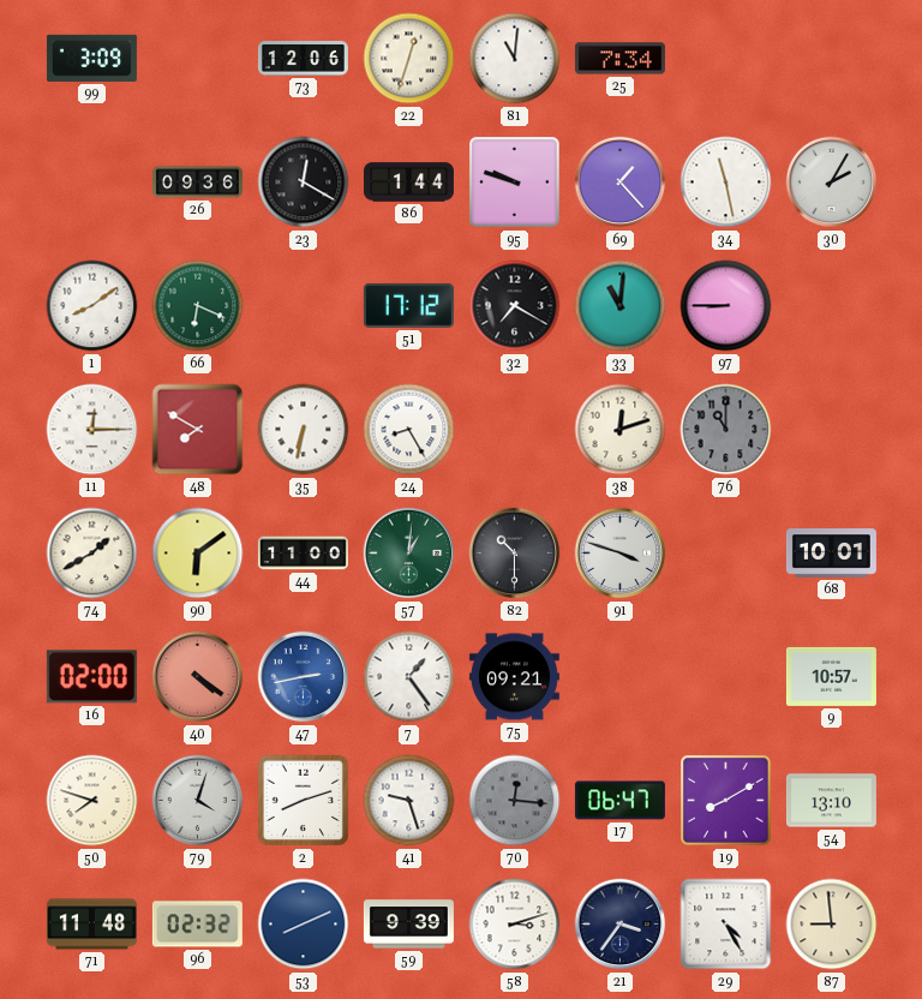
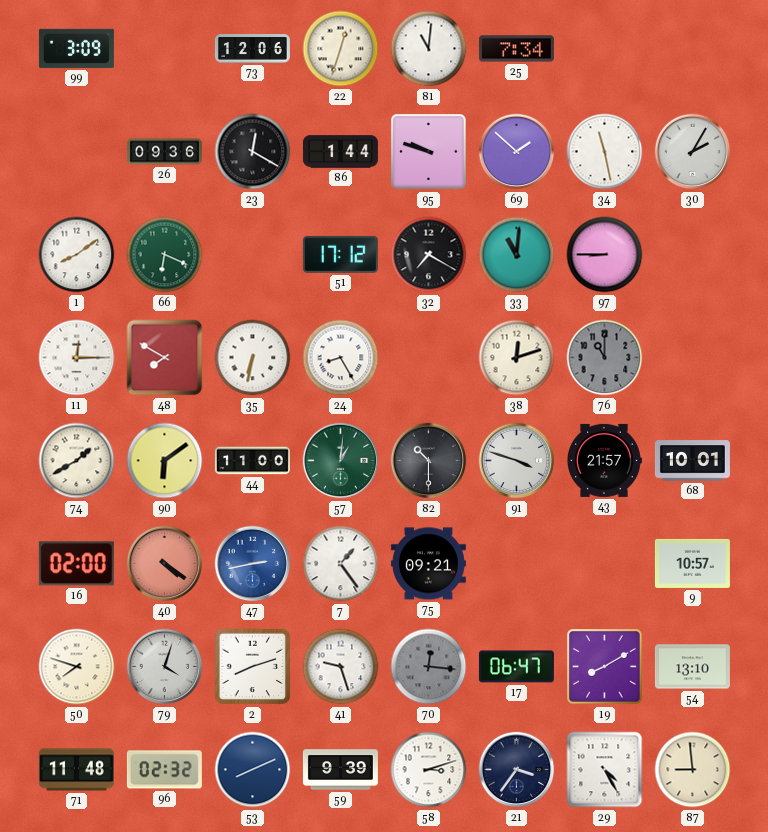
69: 1:23 -> 1:52
43: none -> 21:57
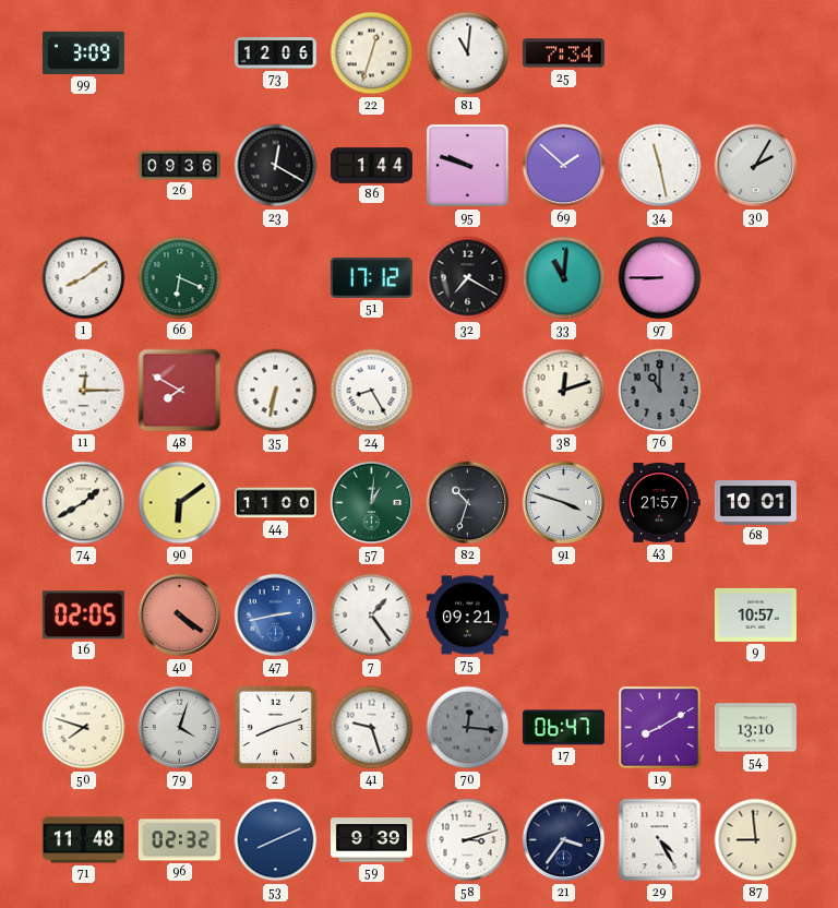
82: 10:30 -> 10:33
16: 02:00 -> 02:05
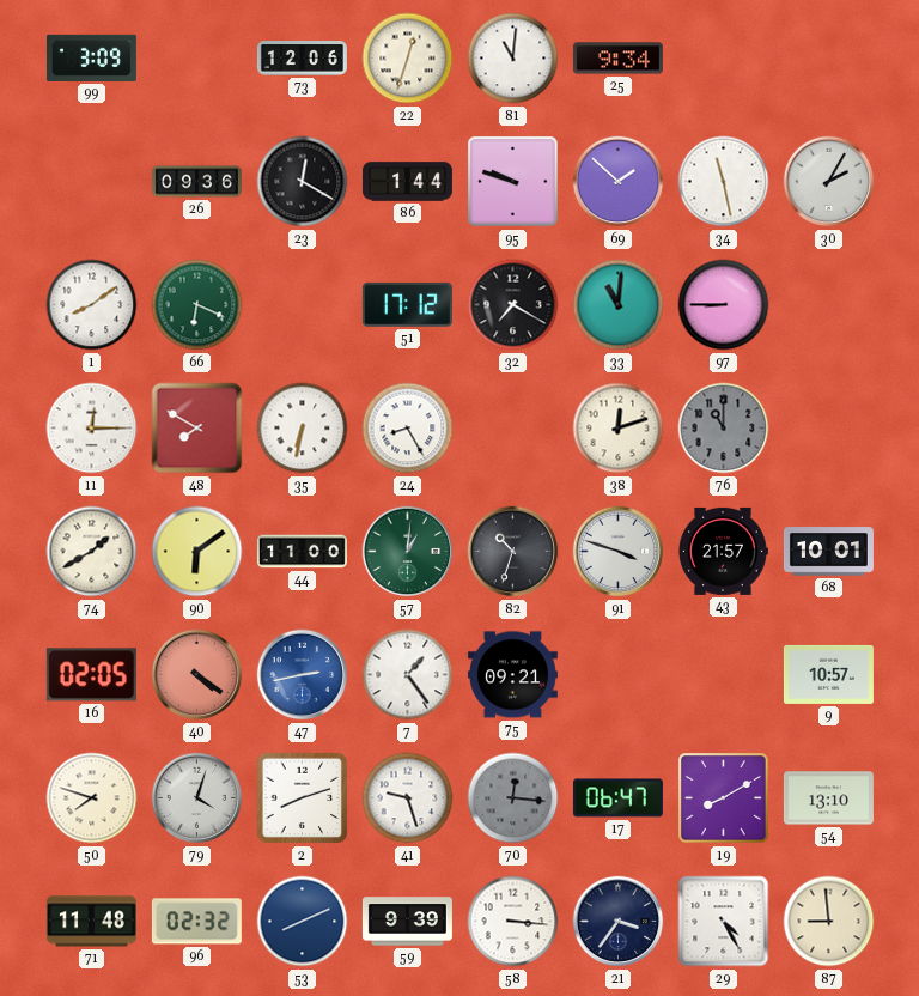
25: 7:34 -> 9:34
58: 3:12 -> 3:16
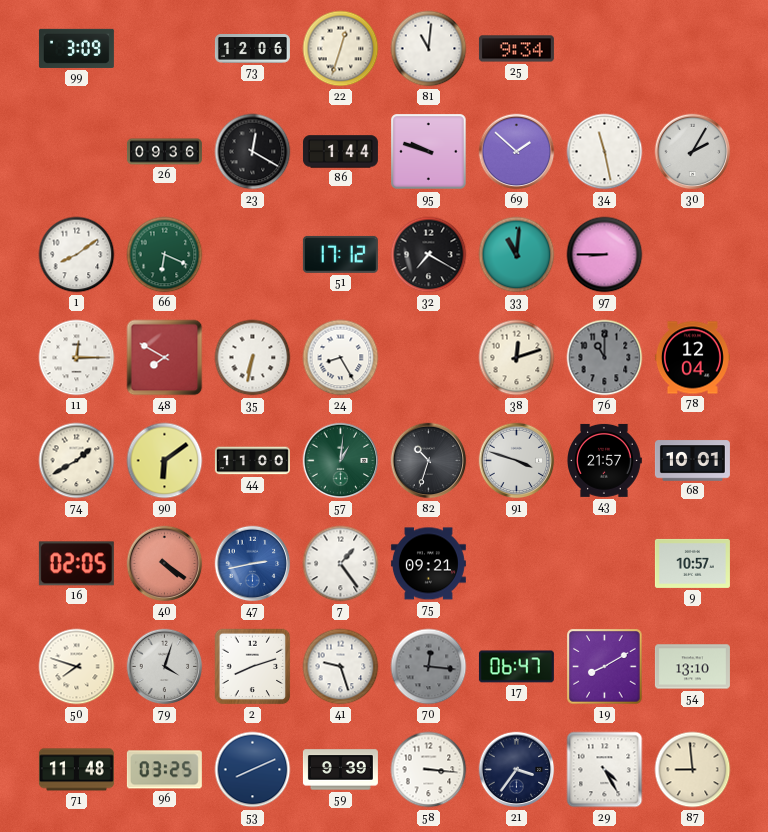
78: none -> 12:04
96: 02:32 -> 03:25
